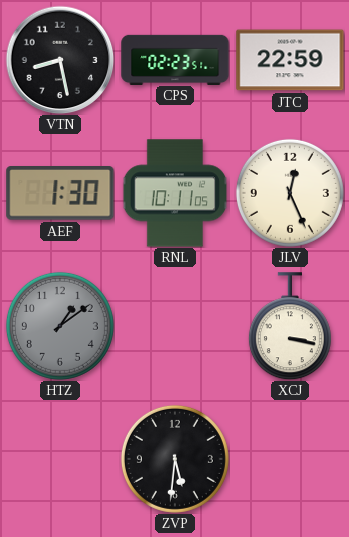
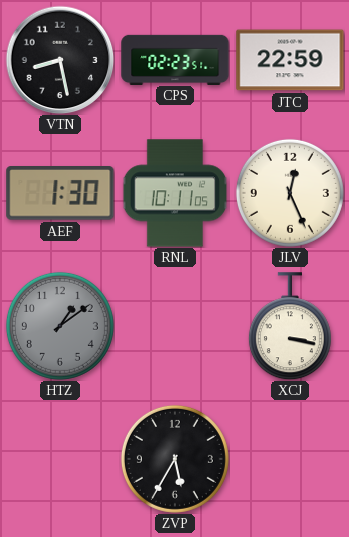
ZVP: 5:31 -> 5:35
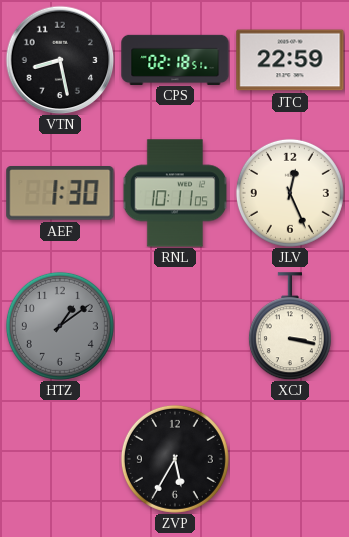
CPS: 02:23 -> 02:18
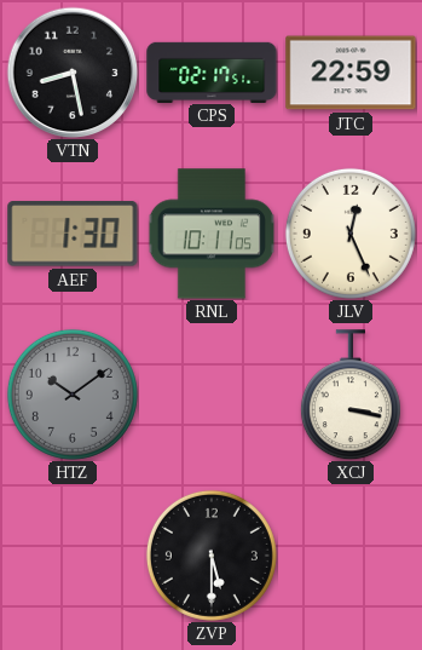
CPS: 02:18 -> 02:17
HTZ: 1:09 -> 10:09
ZVP: 5:35 -> 5:30
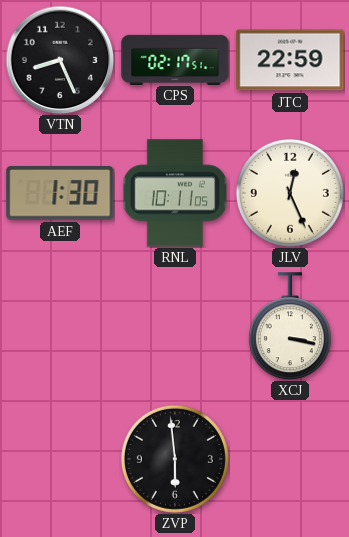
VTN: 8:28 -> 8:26
HTZ: 10:09 -> none
ZVP: 5:30 -> 5:59
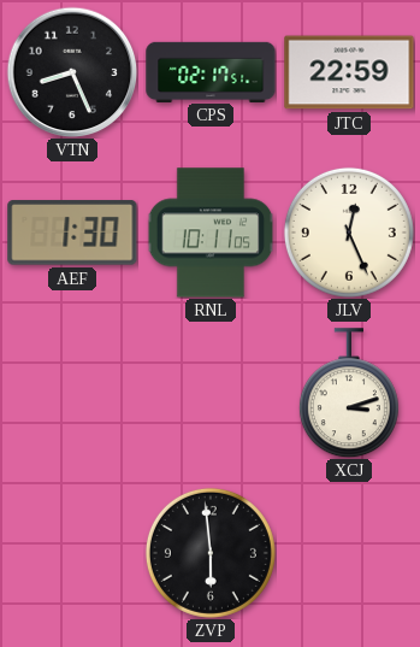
XCJ: 3:17 -> 3:12
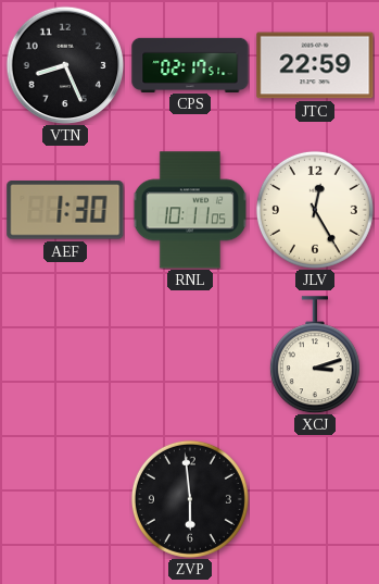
JLV: 12:26 -> 12:25
